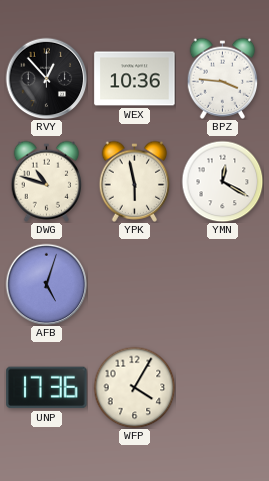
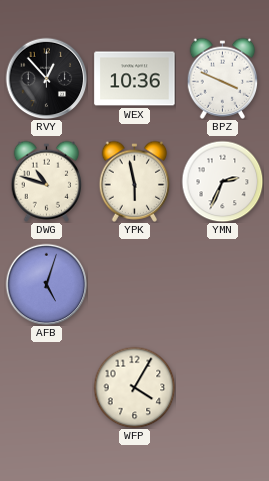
BPZ: 3:46 -> 3:49
YMN: 12:20 -> 2:34
UNP: 17:36 -> none
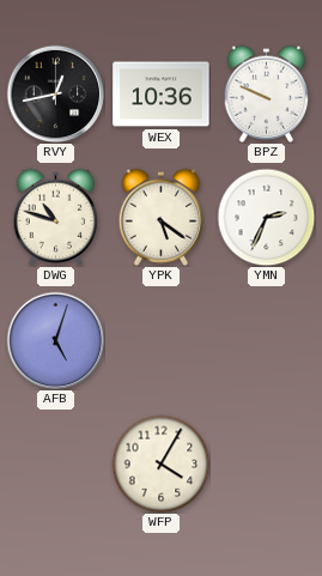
RVY: 12:53 -> 12:43
BPZ: 3:49 -> 9:49
YPK: 5:58 -> 5:21
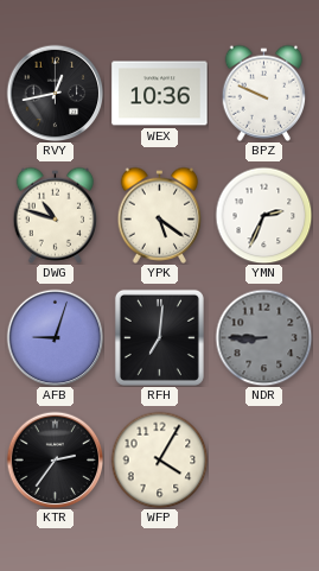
AFB: 5:03 -> 9:03
RFH: none -> 7:01
NDR: none -> 8:45
KTR: none -> 2:36
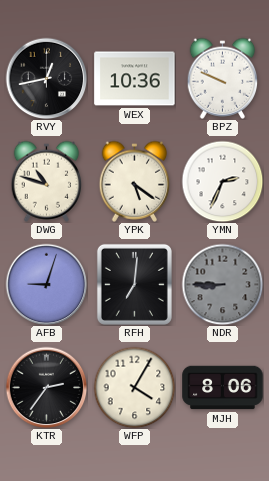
MJH: none -> 8:06
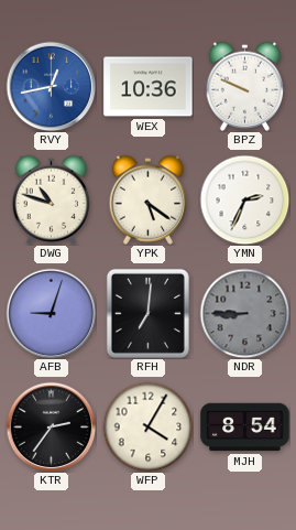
RVY dial: black -> blue
MJH: 8:06 -> 8:54
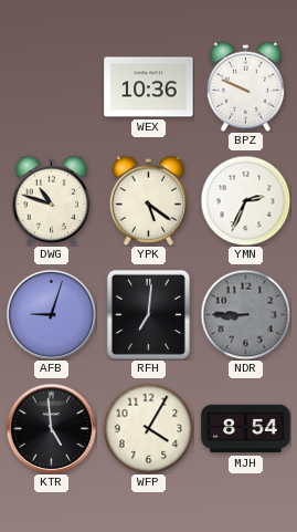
RVY: 12:43 -> none
KTR: 2:36 -> 4:59
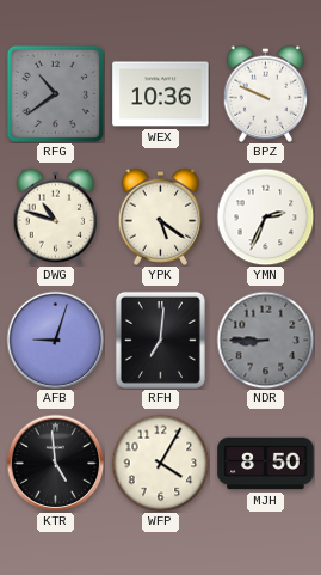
RFG: none -> 10:39
MJH: 8:54 -> 8:50
